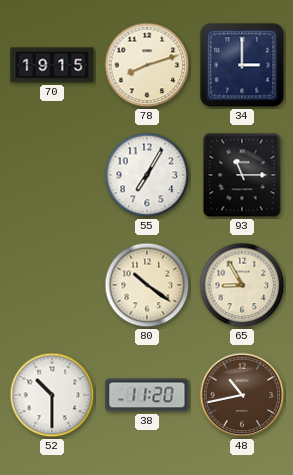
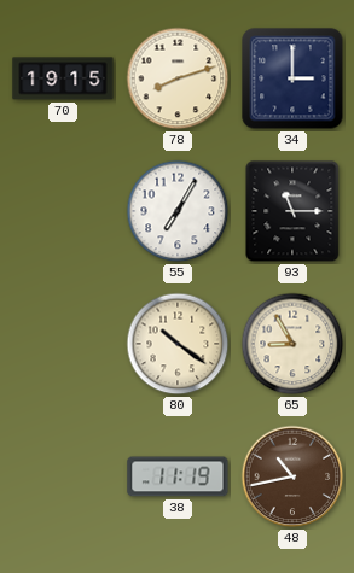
52: 10:30 -> none
38: 11:20 -> 11:19
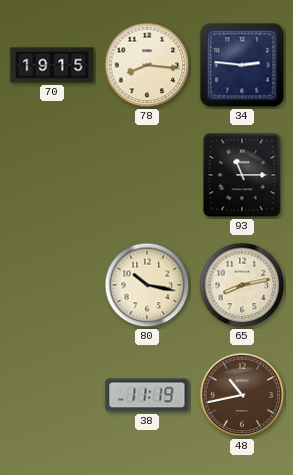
78: 8:12 -> 8:16
34: 3:00 -> 2:46
55: 7:05 -> none
80: 10:21 -> 10:17
65: 8:55 -> 8:13
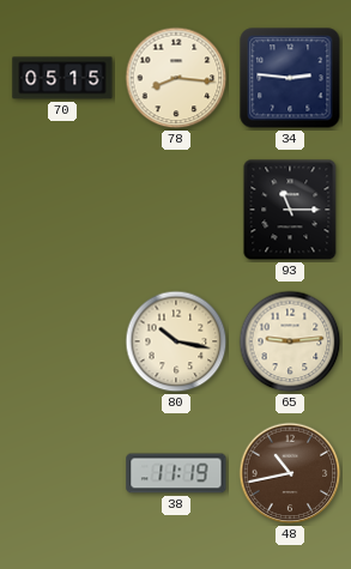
70: 19:15 -> 05:15
65: 8:13 -> 9:14
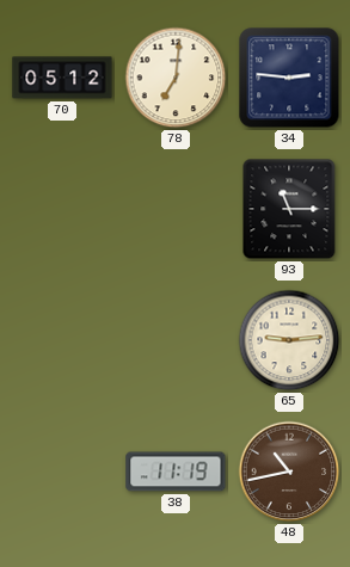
70: 05:15 -> 05:12
78: 8:16 -> 7:01
80: 10:17 -> none
